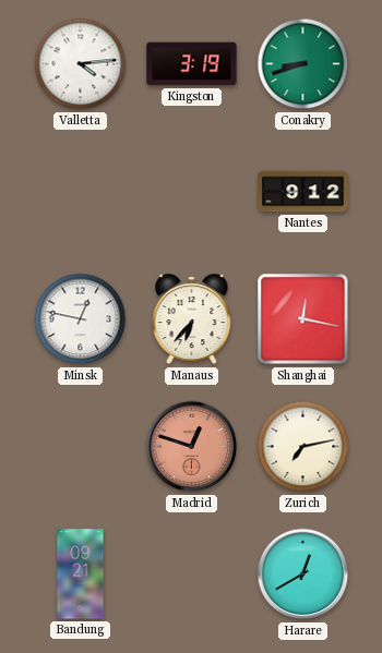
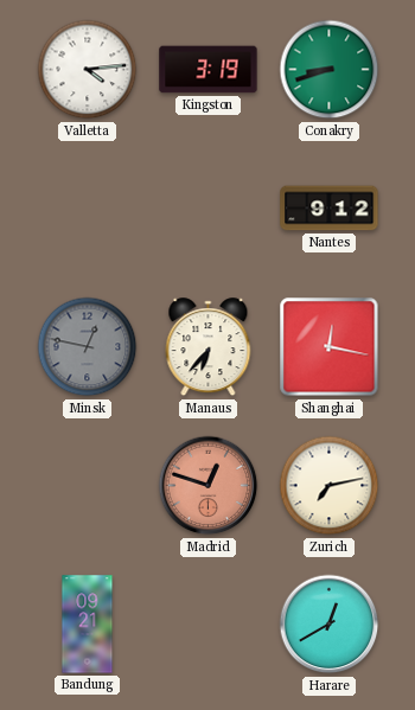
Minsk dial: white -> grey
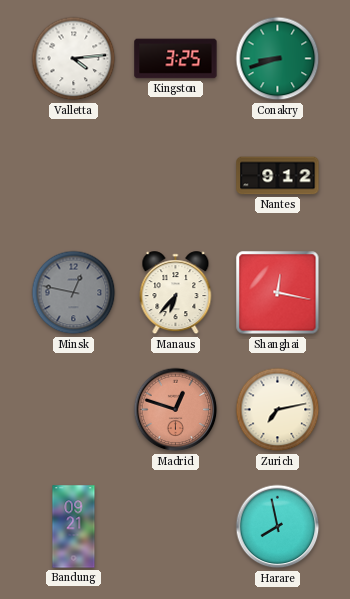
Kingston: 3:19 -> 3:25
Harare: 12:40 -> 7:58
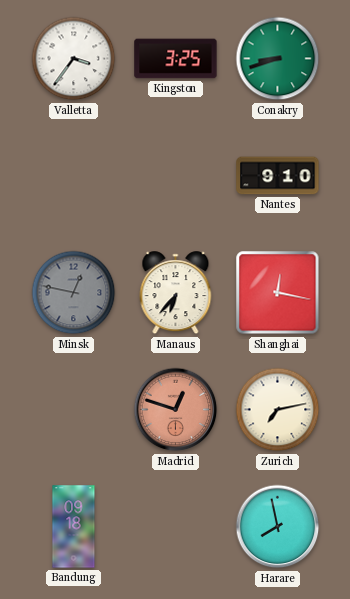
Valletta: 4:14 -> 3:36
Nantes: 9:12 -> 9:10
Bandung: 09:21 -> 09:18
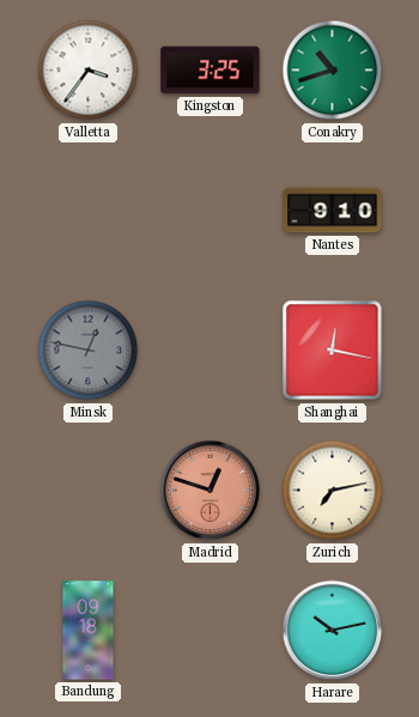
Conakry: 8:42 -> 10:42
Manaus: 6:37 -> none
Harare: 7:58 -> 10:13
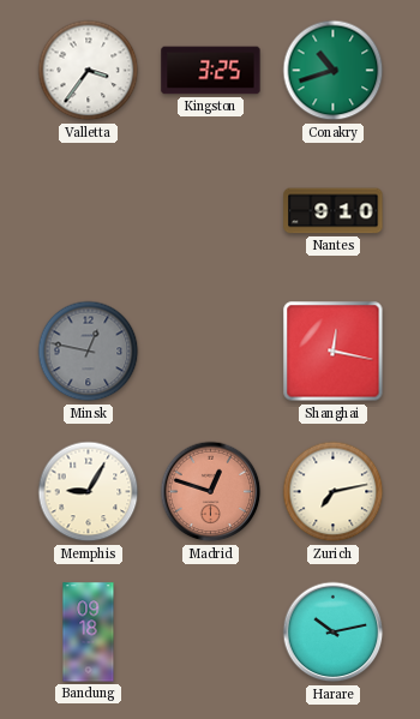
Memphis: none -> 9:05
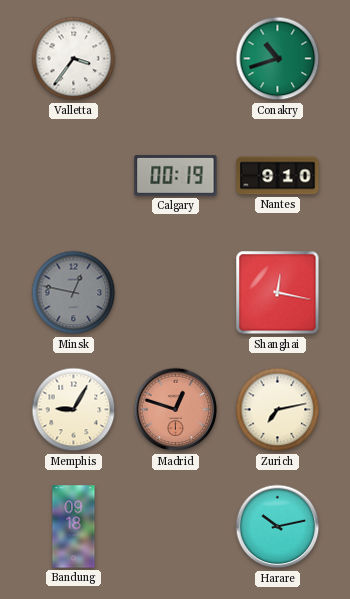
Kingston: 3:25 -> none
Calgary: none -> 00:19
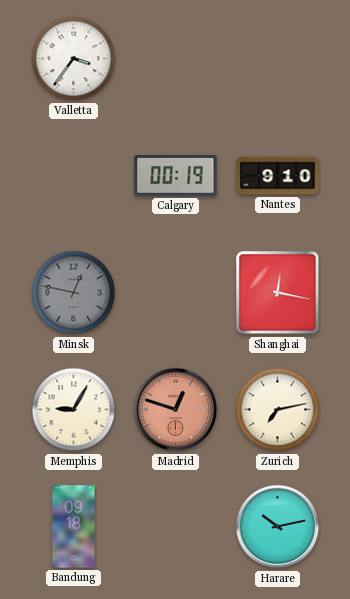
Conakry: 10:42 -> none
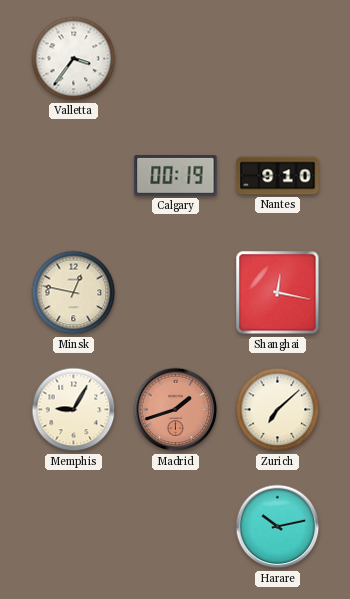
Minsk dial: grey -> cream
Madrid: 12:48 -> 1:42
Zurich: 7:13 -> 7:08
Bandung: 09:18 -> none
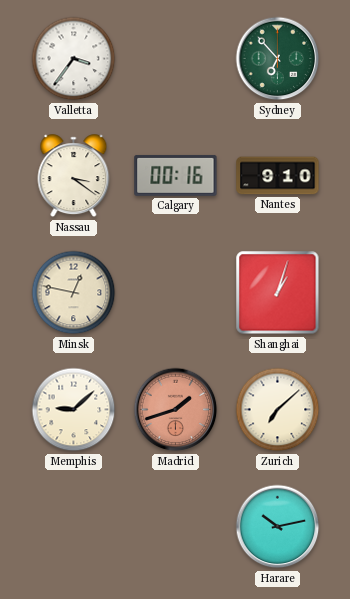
Sydney: none -> 6:53
Nassau: none -> 3:21
Calgary: 00:19 -> 00:16
Shanghai: 12:17 -> 1:03
Memphis: 9:05 -> 9:08
